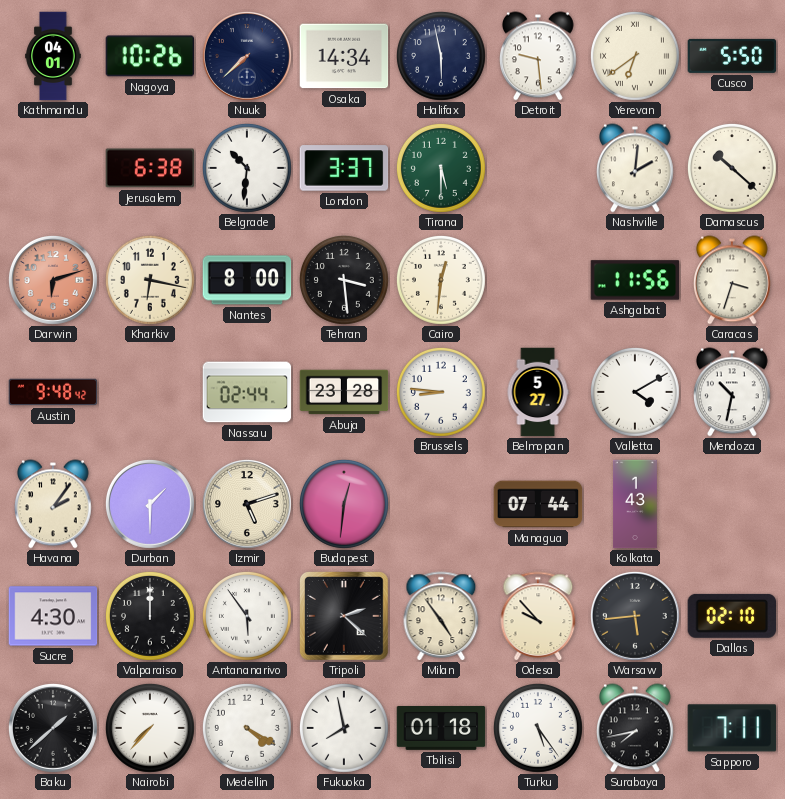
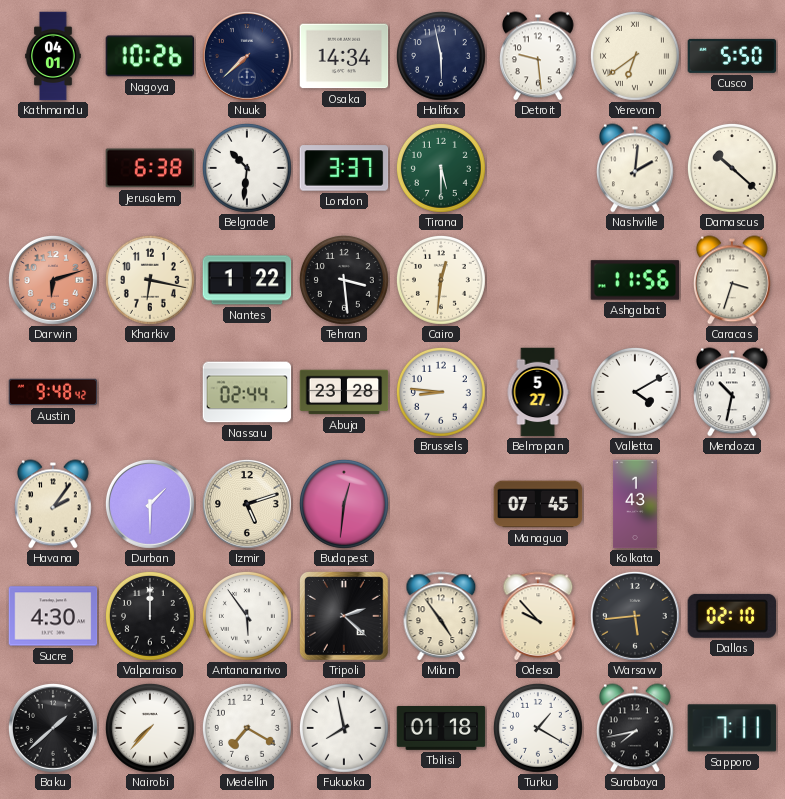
Nantes: 8:00 -> 1:22
Managua: 07:44 -> 07:45
Medellin: 4:20 -> 7:20
Turku: 5:24 -> 1:20
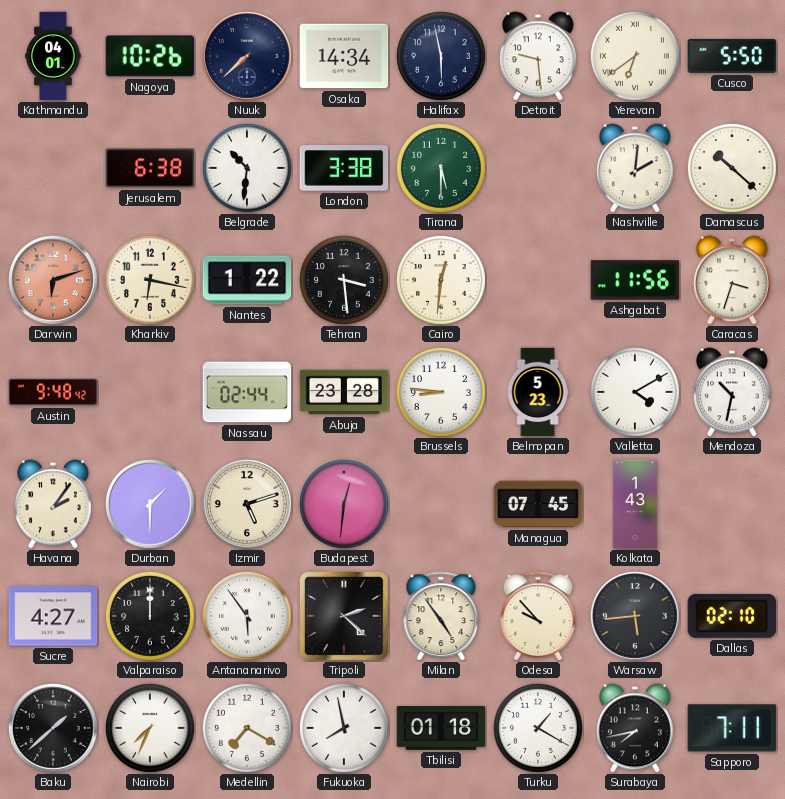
London: 3:37 -> 3:38
Belmopan: 5:27 -> 5:23
Sucre: 4:30 -> 4:27
Nairobi: 7:37 -> 7:34
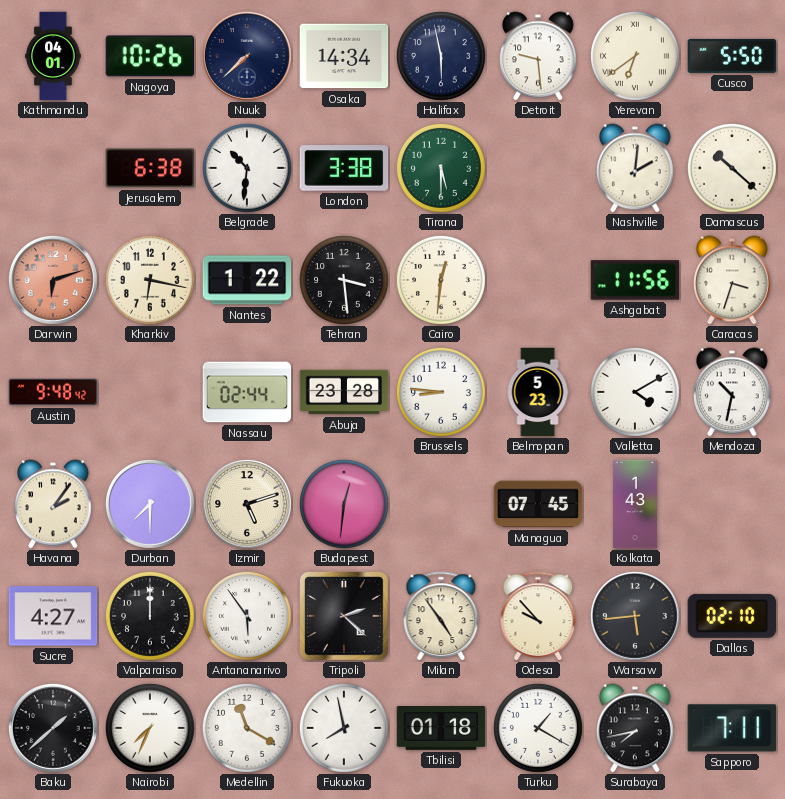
Durban: 1:30 -> 7:30
Medellin: 7:20 -> 11:20
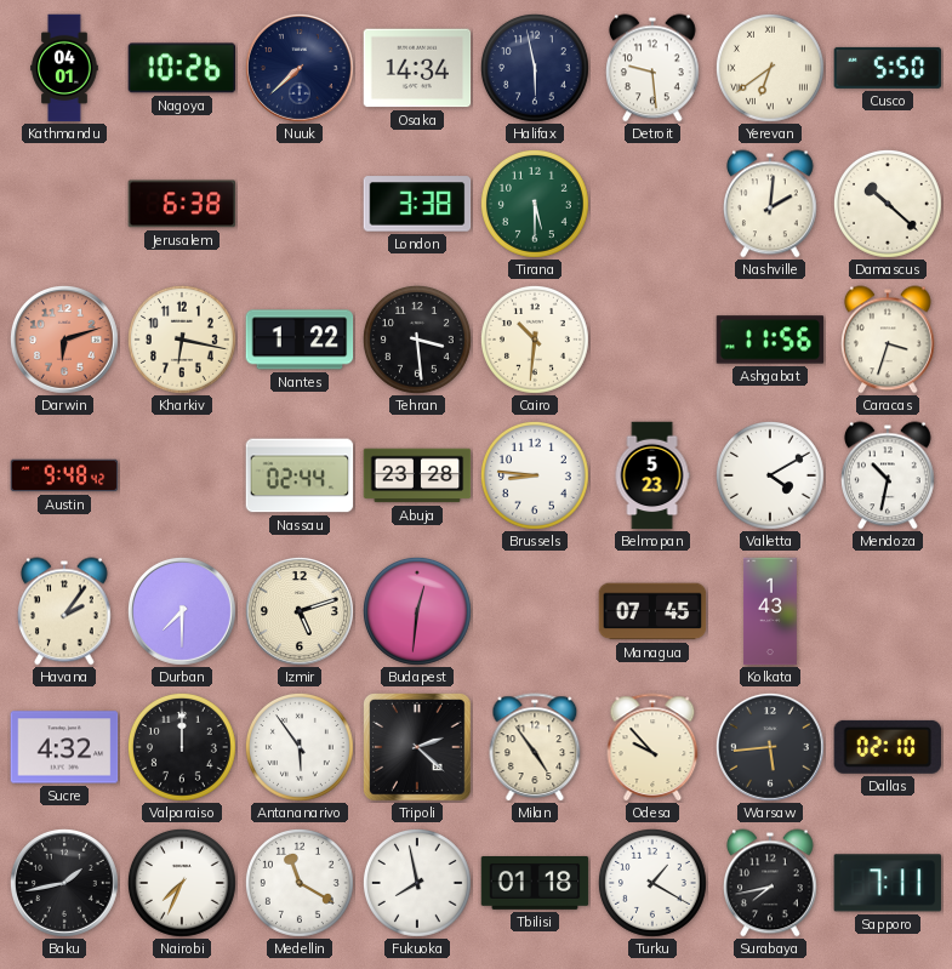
Belgrade: 10:31 -> none
Cairo: 12:31 -> 10:31
Sucre: 4:27 -> 4:32
Baku: 1:38 -> 1:43
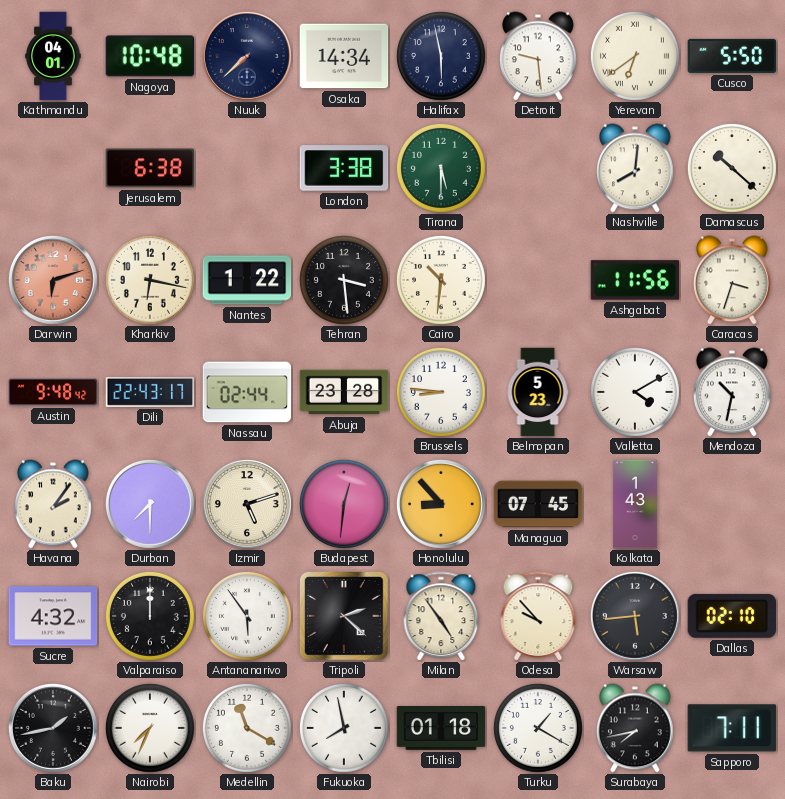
Nagoya: 10:26 -> 10:48
Nashville: 2:01 -> 8:01
Dili: none -> 22:43
Honolulu: none -> 8:53
